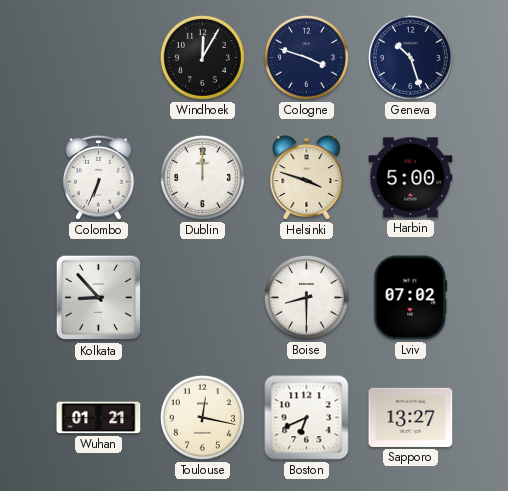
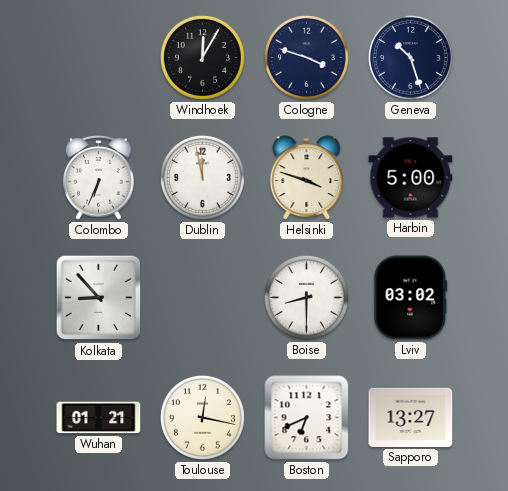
Dublin: 12:00 -> 11:58
Lviv: 07:02 -> 03:02
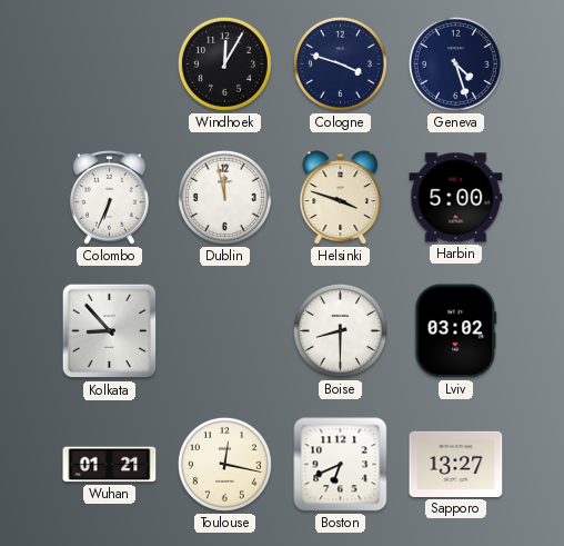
Geneva: 10:27 -> 4:27
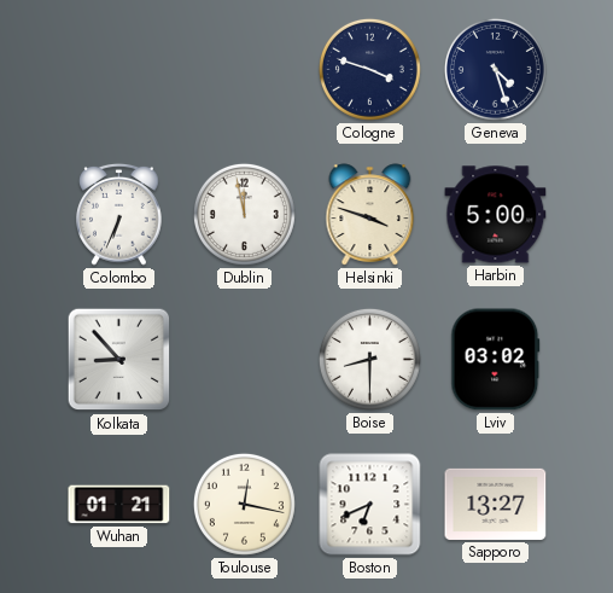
Windhoek: 12:05 -> none
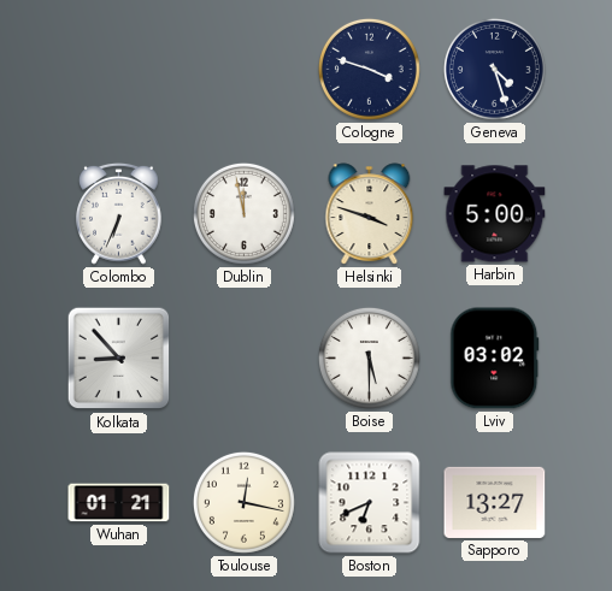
Boise: 8:30 -> 5:30
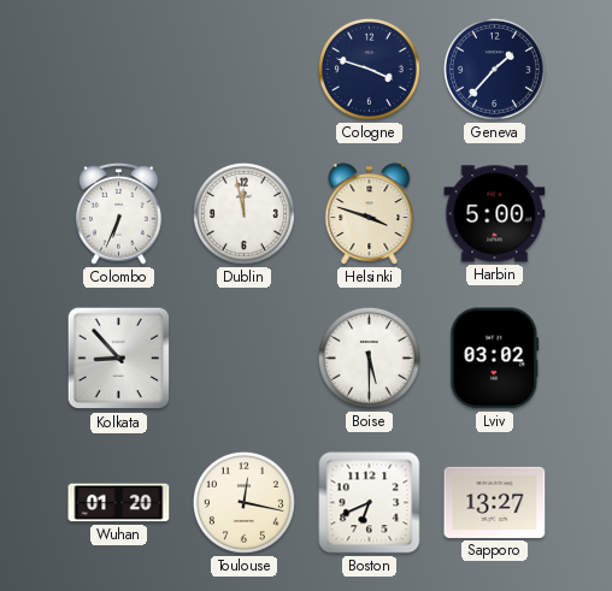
Geneva: 4:27 -> 1:37
Wuhan: 01:21 -> 01:20
